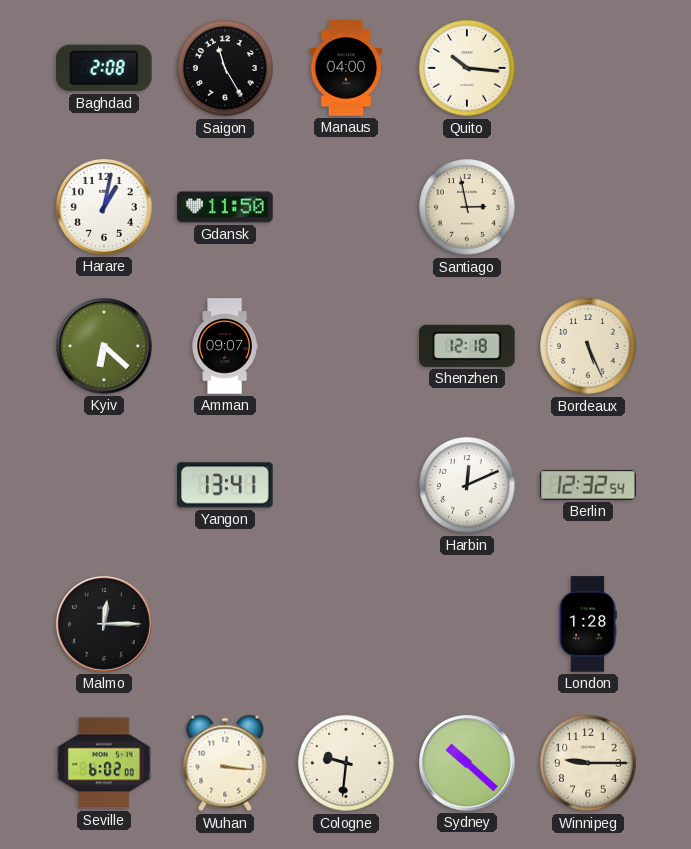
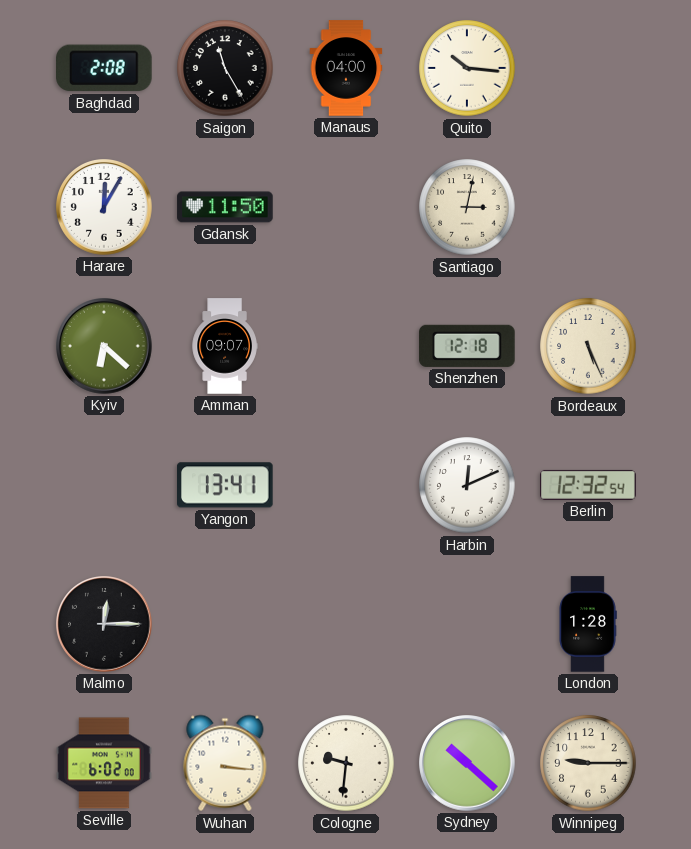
Harare: 1:02 -> 12:05
Santiago: 2:58 -> 3:02
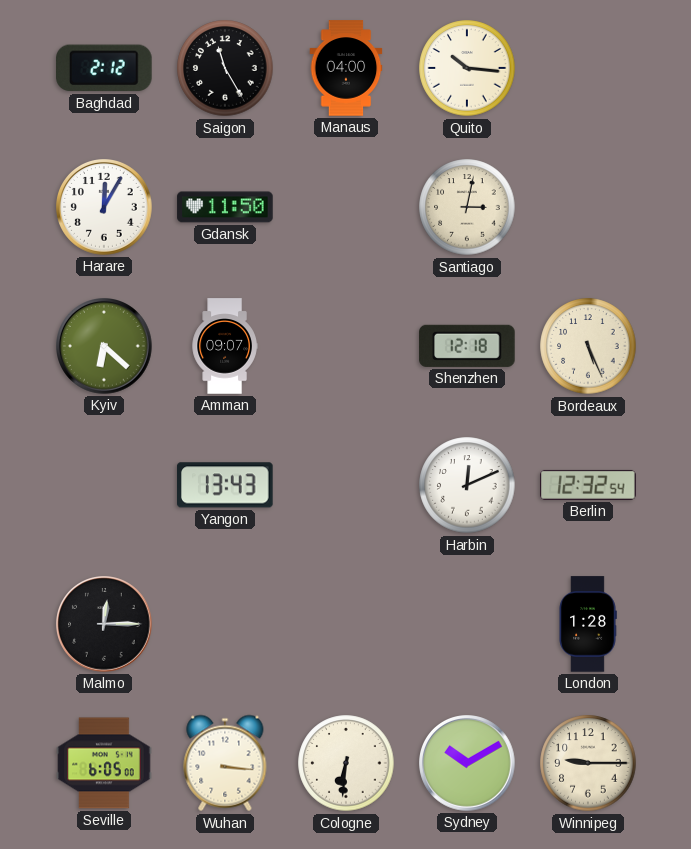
Baghdad: 2:08 -> 2:12
Yangon: 13:41 -> 13:43
Seville: 6:02 -> 6:05
Cologne: 9:31 -> 6:31
Sydney: 10:22 -> 10:10
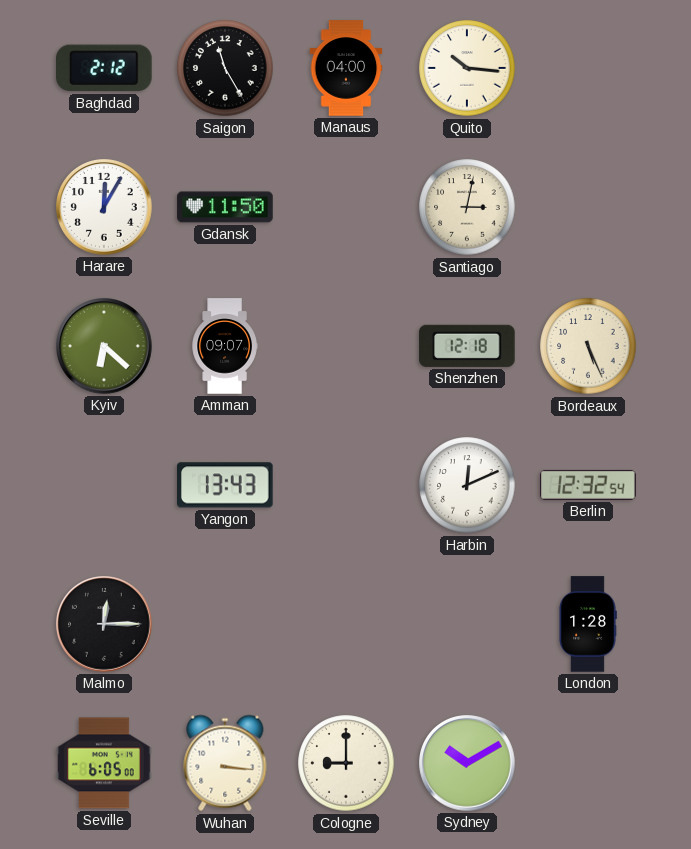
Cologne: 6:31 -> 9:00
Winnipeg: 9:15 -> none
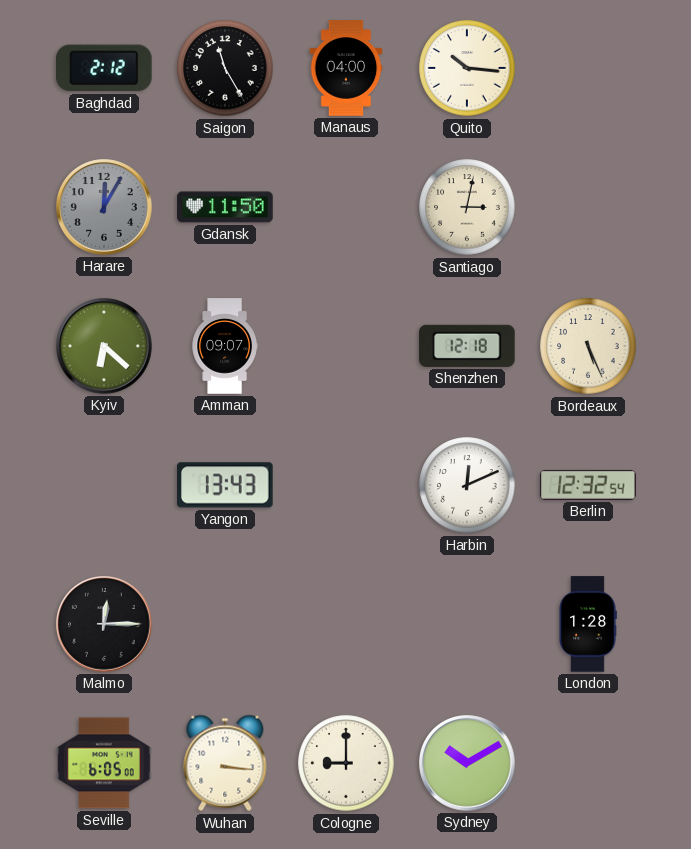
Harare dial: white -> grey
